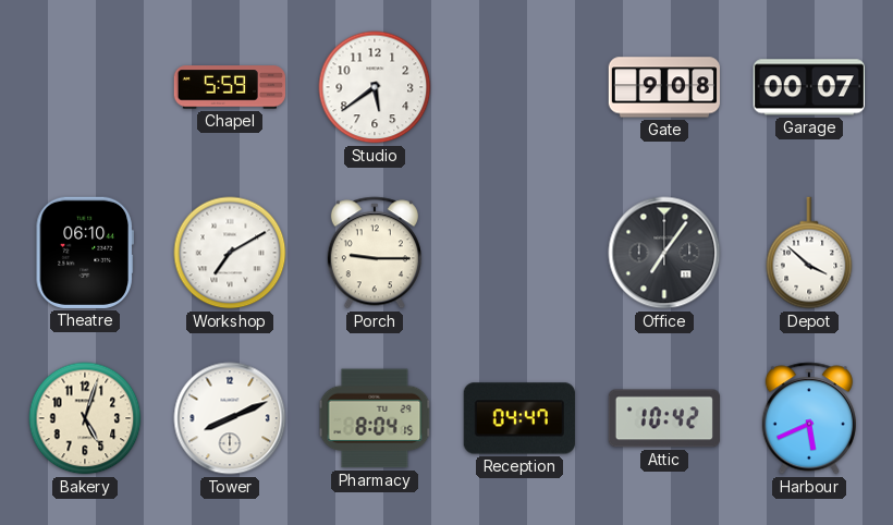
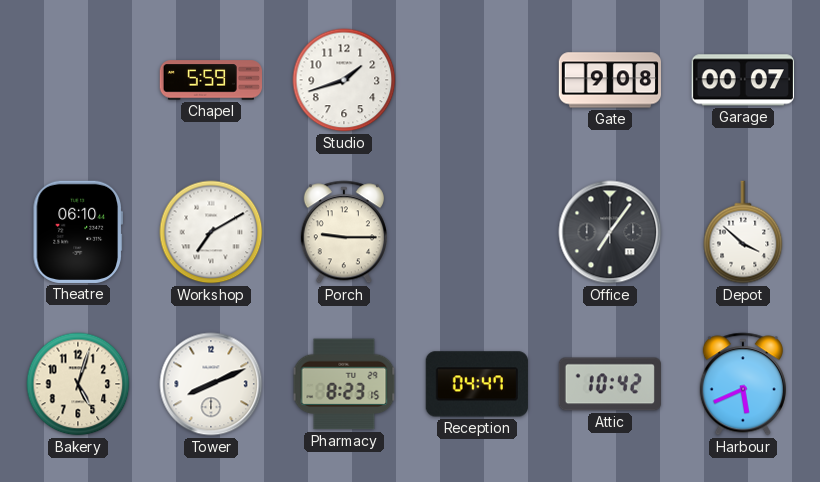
Studio: 5:39 -> 1:42
Pharmacy: 8:04 -> 8:23
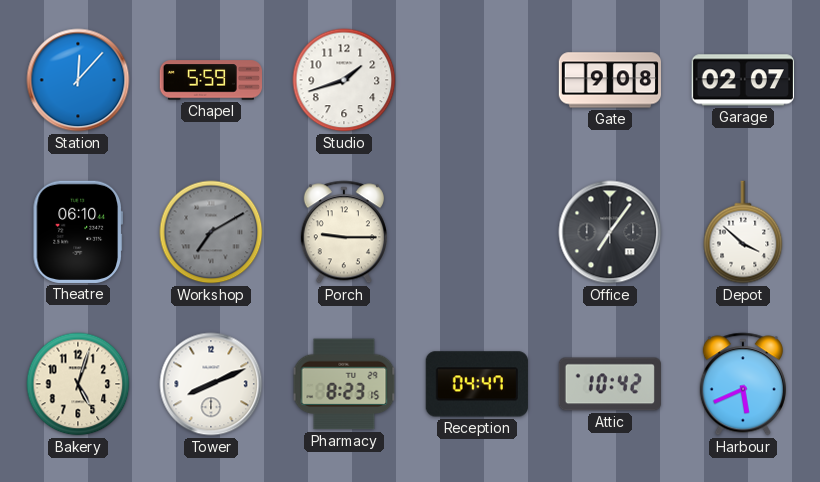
Station: none -> 12:07
Garage: 00:07 -> 02:07
Workshop dial: white -> grey
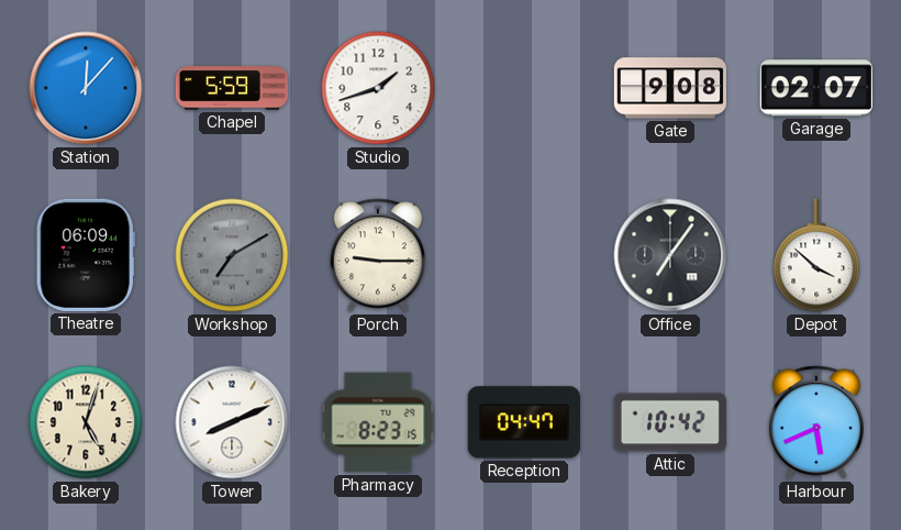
Theatre: 06:10 -> 06:09
